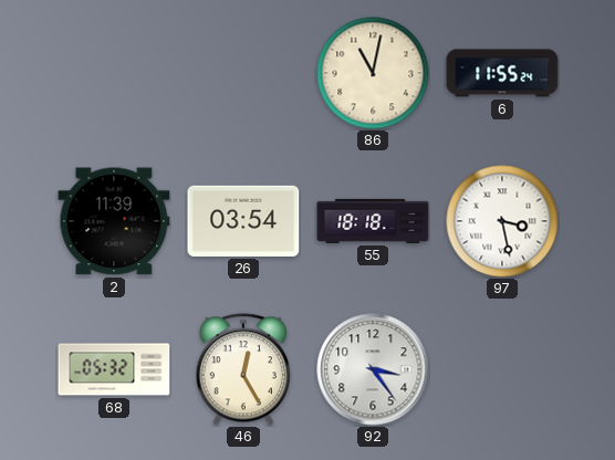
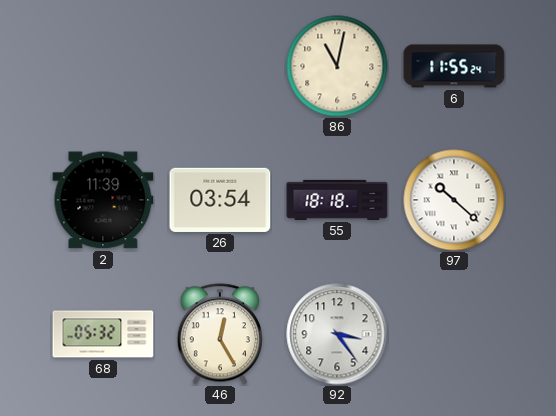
97: 3:28 -> 10:22
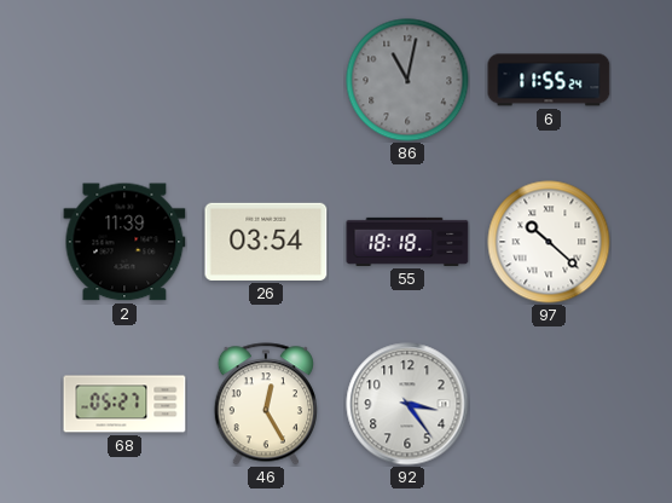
86 dial: cream -> grey
68: 05:32 -> 05:27
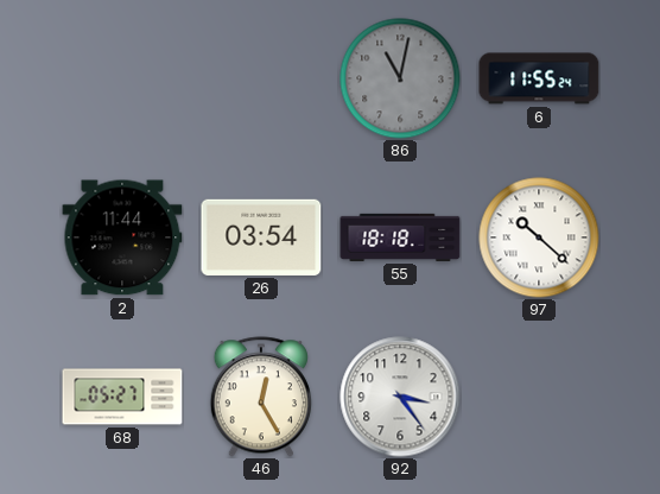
2: 11:39 -> 11:44
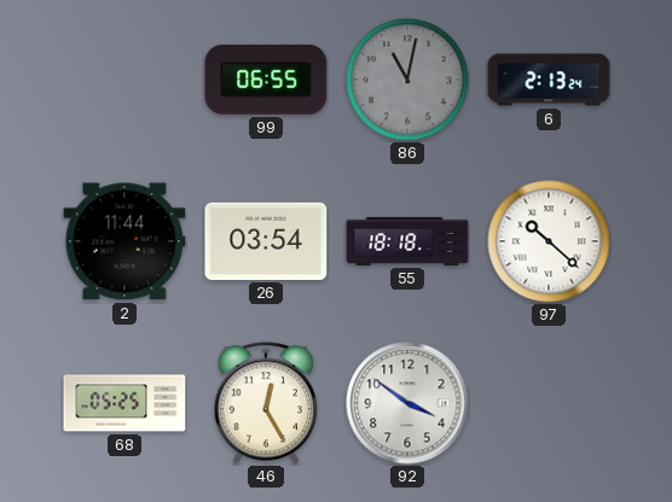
99: none -> 06:55
6: 11:55 -> 2:13
68: 05:27 -> 05:25
92: 3:24 -> 3:51
